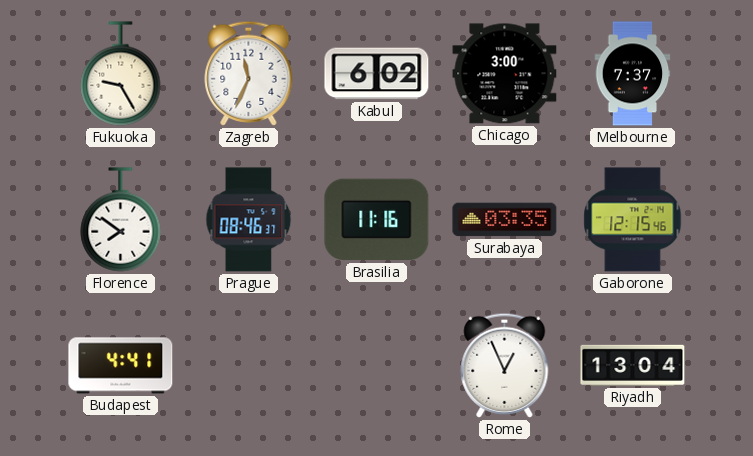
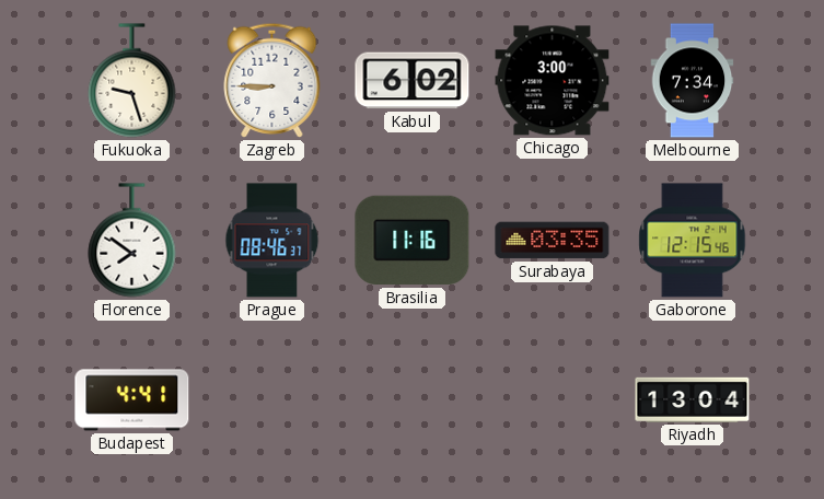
Fukuoka: 9:25 -> 9:27
Zagreb: 11:34 -> 8:45
Melbourne: 7:37 -> 7:34
Rome: 12:56 -> none
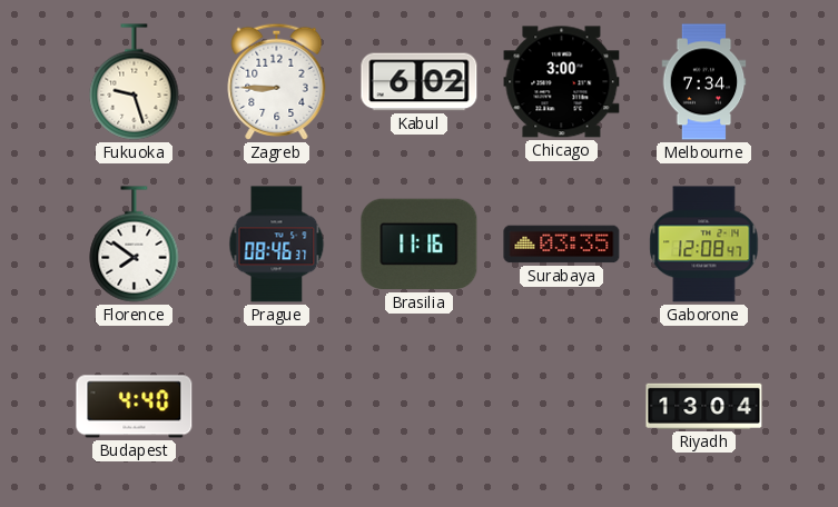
Gaborone: 12:15 -> 12:08
Budapest: 4:41 -> 4:40
